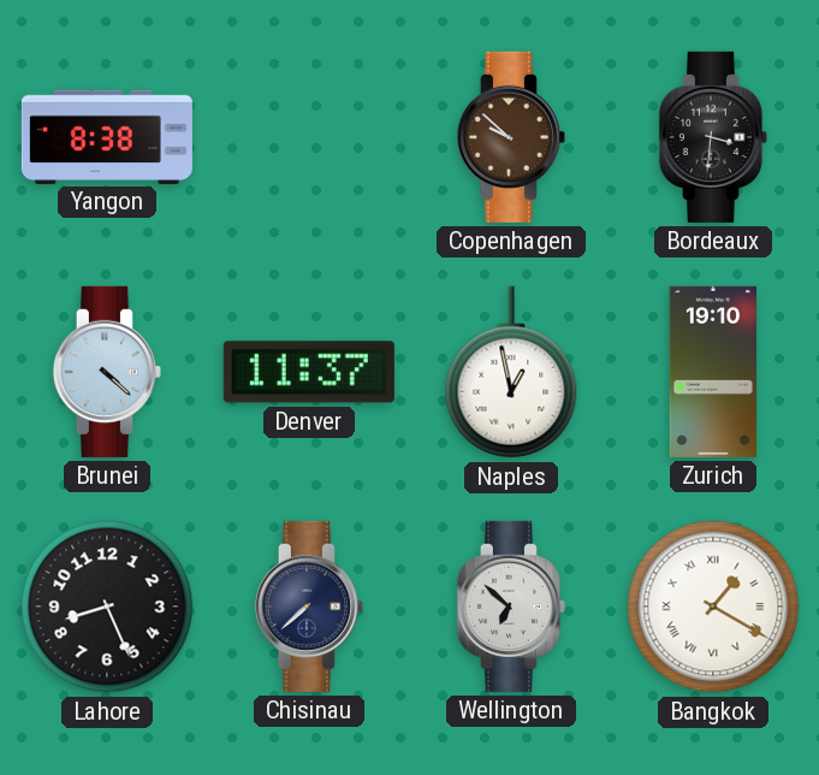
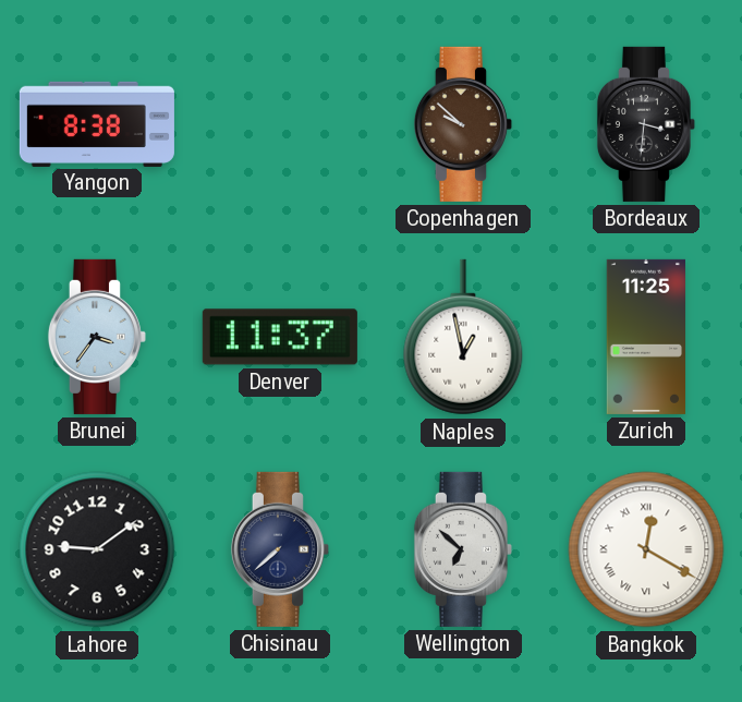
Brunei: 4:22 -> 3:36
Zurich: 19:10 -> 11:25
Lahore: 8:26 -> 9:09
Bangkok: 1:20 -> 12:20
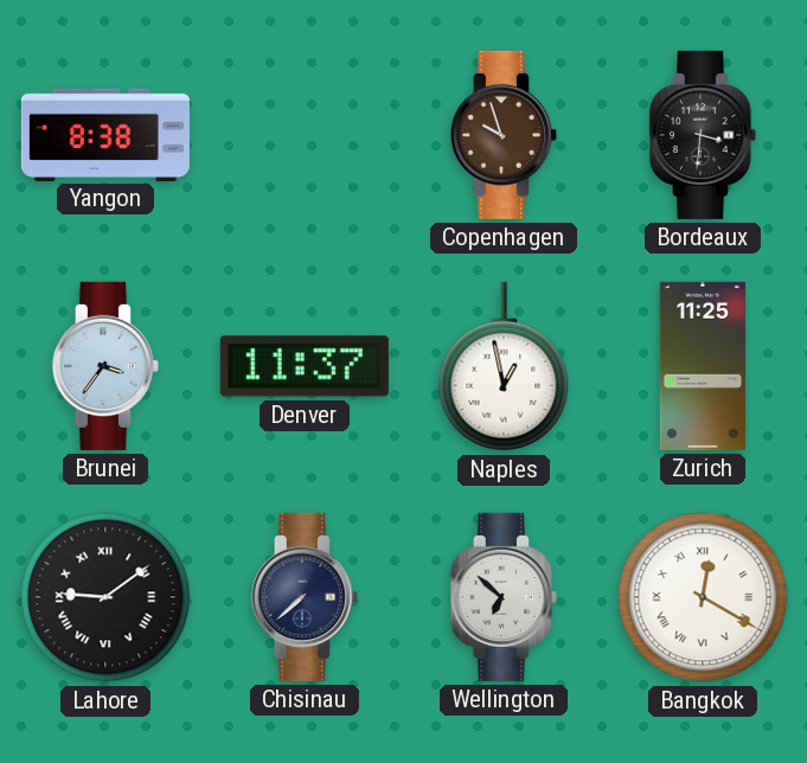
Copenhagen: 9:52 -> 9:57
Lahore numerals: Arabic -> Roman
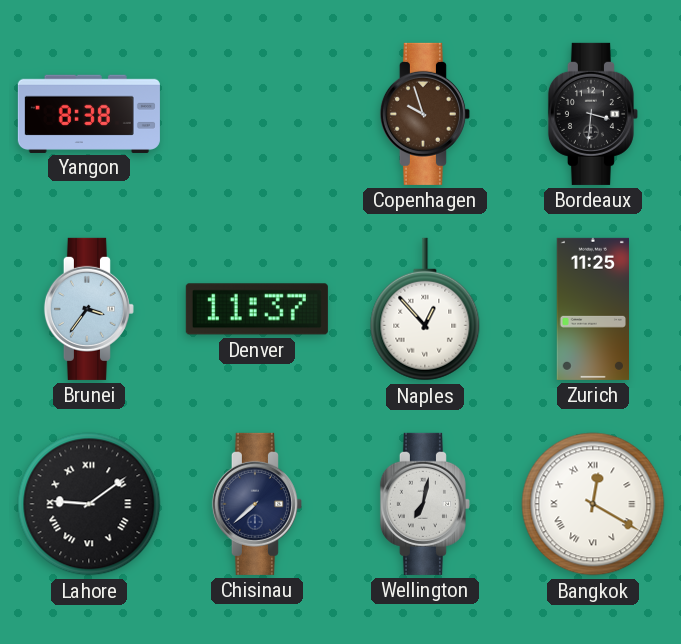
Naples: 12:58 -> 12:53
Wellington: 6:52 -> 7:02
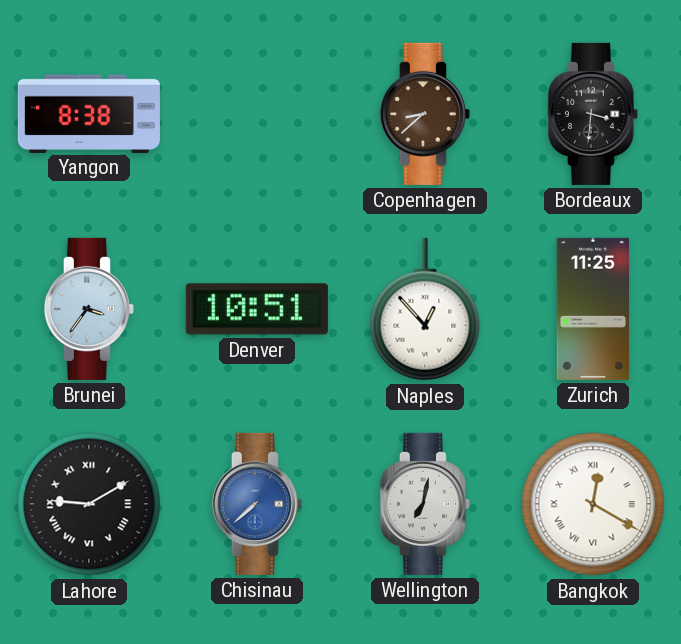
Copenhagen: 9:57 -> 8:38
Denver: 11:37 -> 10:51
Lahore: 9:09 -> 9:10
Chisinau dial: navy -> blue
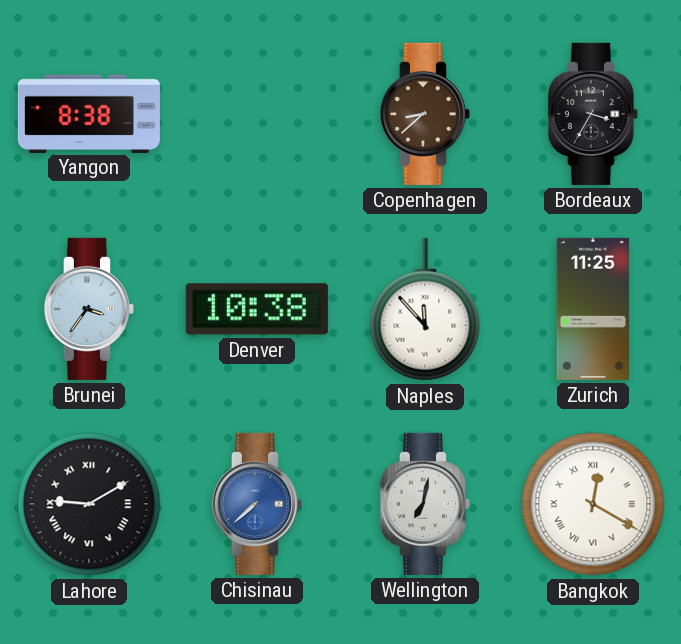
Bordeaux: 3:31 -> 3:35
Denver: 10:51 -> 10:38
Naples: 12:53 -> 11:53
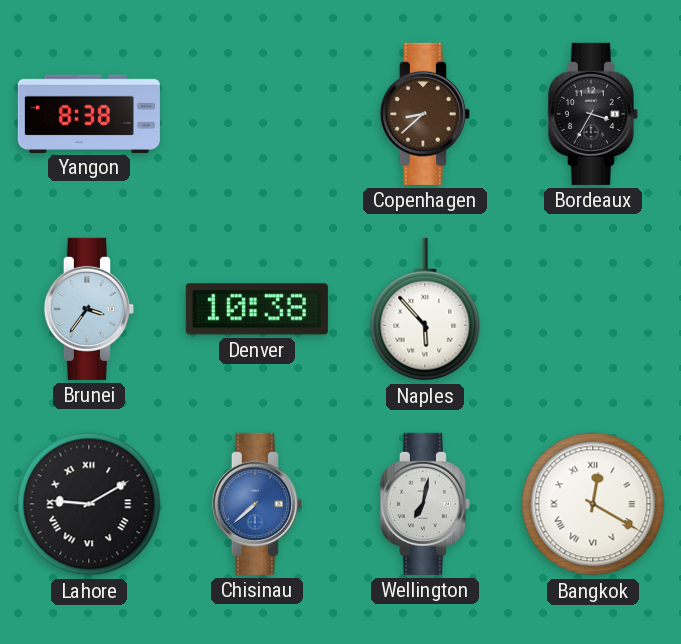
Naples: 11:53 -> 5:53
Zurich: 11:25 -> none
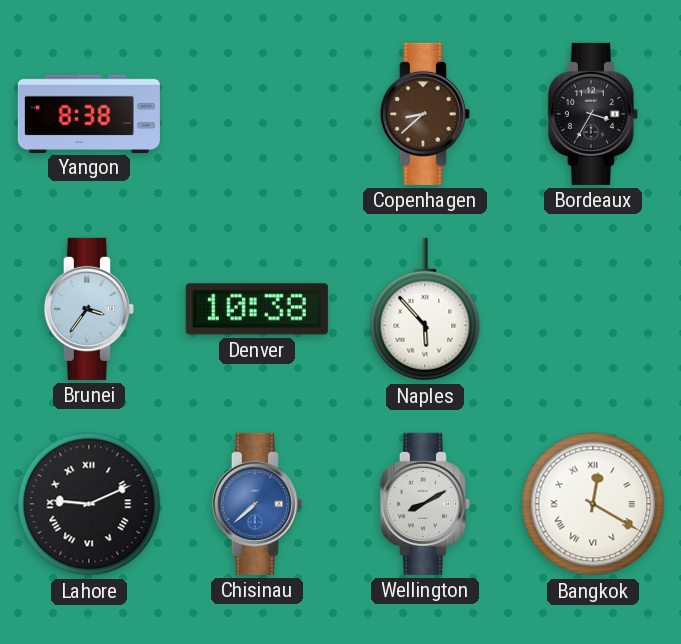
Lahore: 9:10 -> 9:11
Wellington: 7:02 -> 8:10
